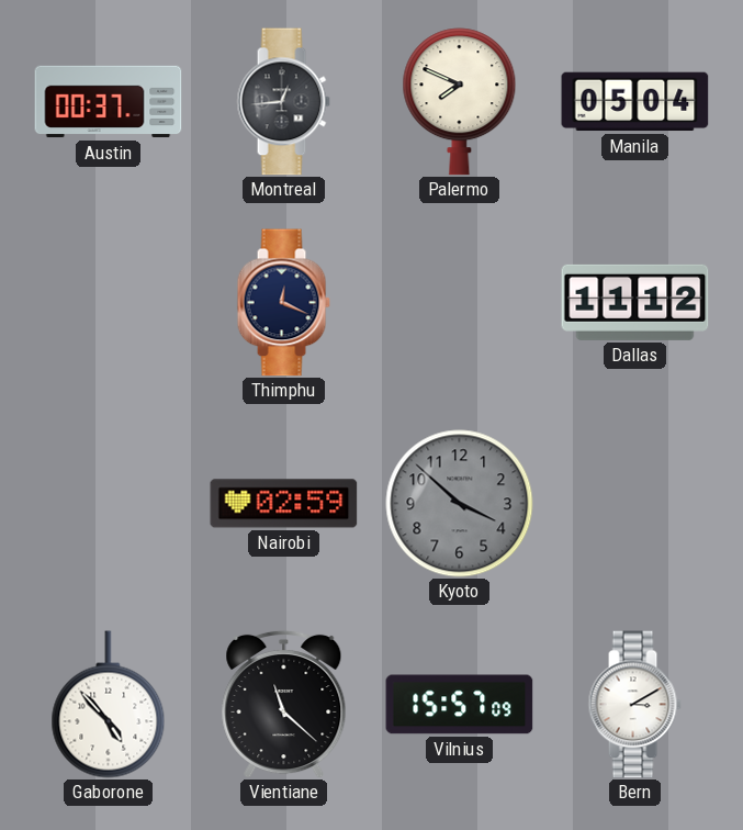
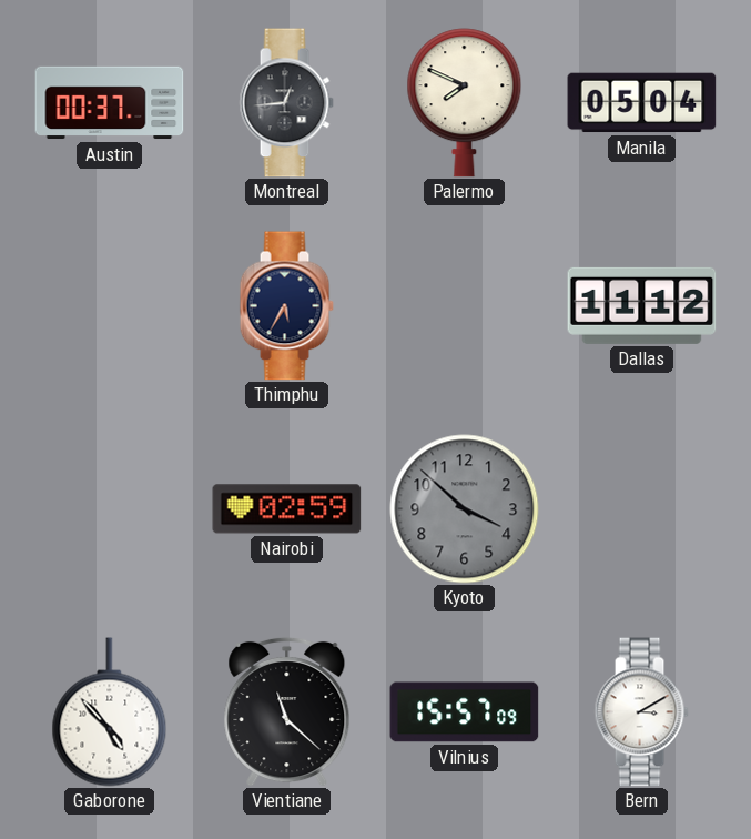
Thimphu: 12:19 -> 5:35
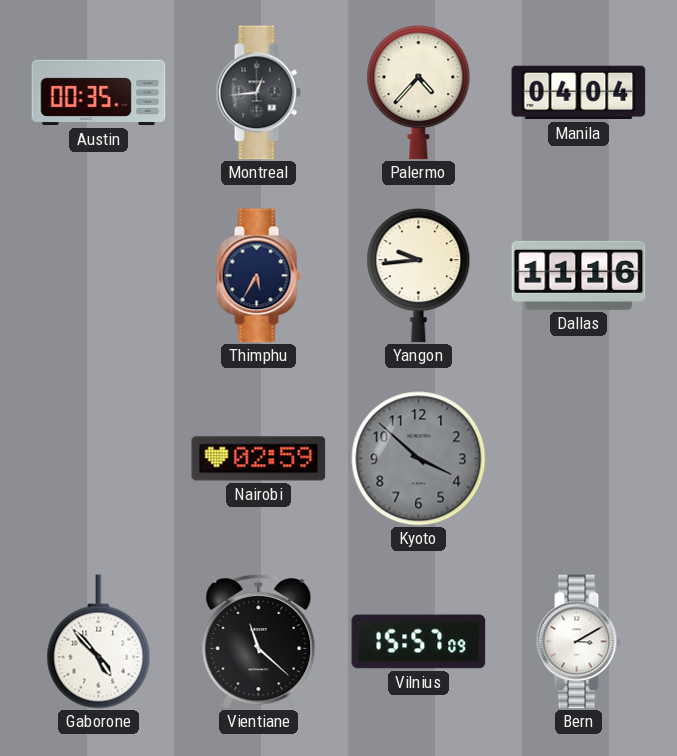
Austin: 00:37 -> 00:35
Palermo: 7:49 -> 4:37
Manila: 05:04 -> 04:04
Yangon: none -> 9:44
Dallas: 11:12 -> 11:16
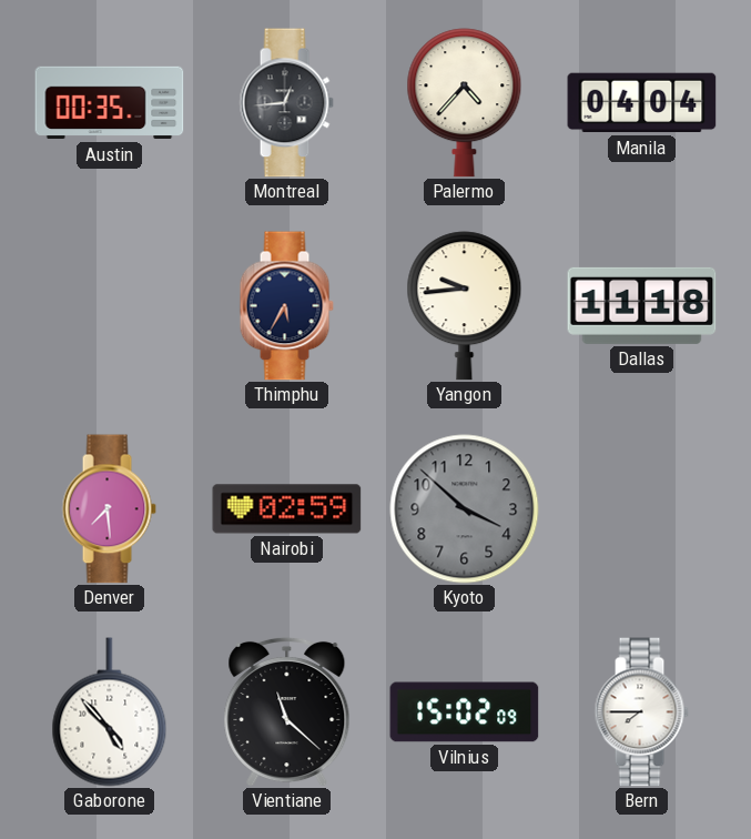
Dallas: 11:16 -> 11:18
Denver: none -> 7:29
Vilnius: 15:57 -> 15:02
Bern: 3:10 -> 7:45
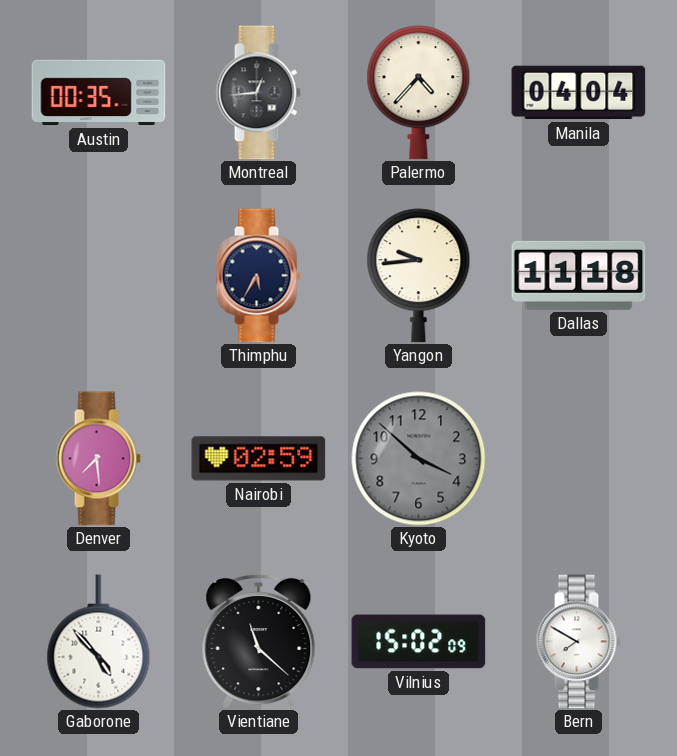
Bern: 7:45 -> 7:50
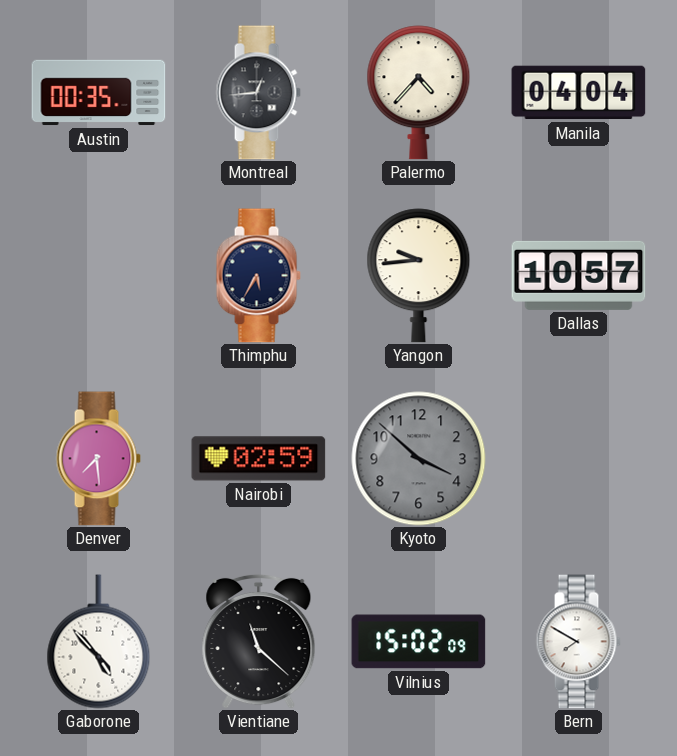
Dallas: 11:18 -> 10:57
